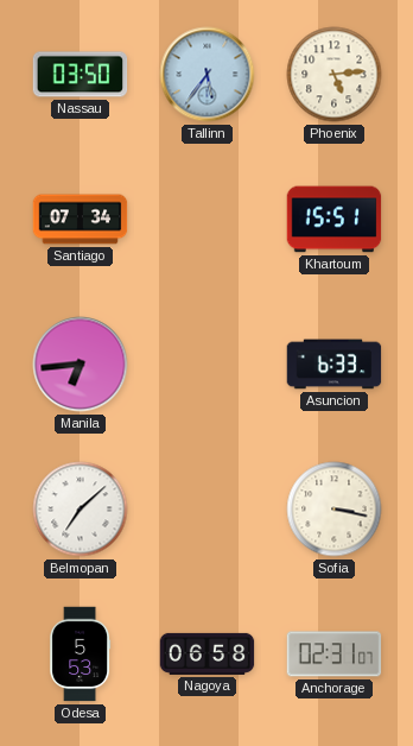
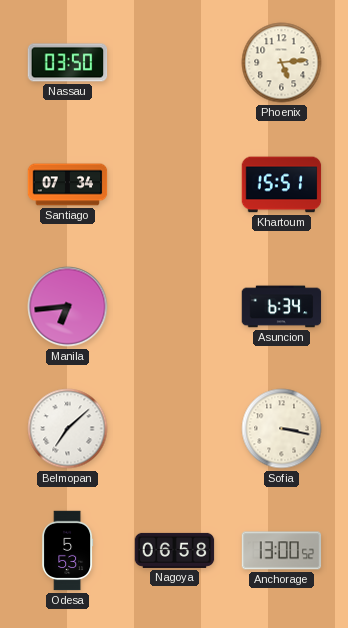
Tallinn: 5:36 -> none
Asuncion: 6:33 -> 6:34
Anchorage: 02:31 -> 13:00
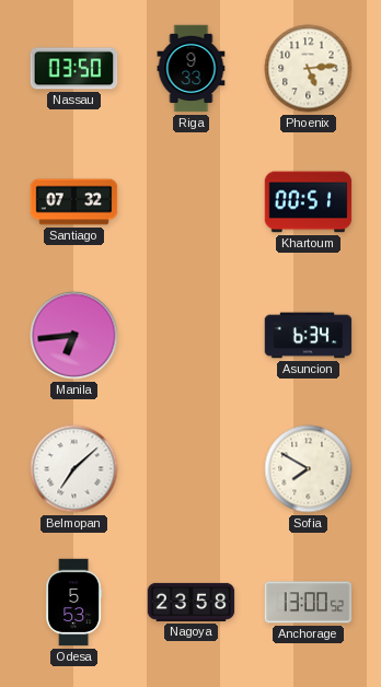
Riga: none -> 9:33
Santiago: 07:34 -> 07:32
Khartoum: 15:51 -> 00:51
Sofia: 3:17 -> 7:50
Nagoya: 06:58 -> 23:58
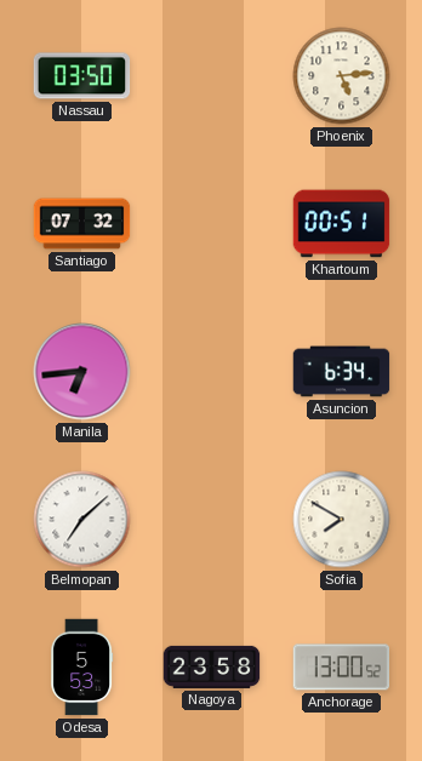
Riga: 9:33 -> none
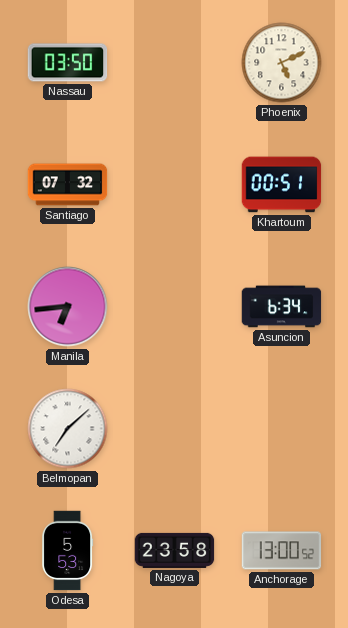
Phoenix: 5:14 -> 5:11
Sofia: 7:50 -> none
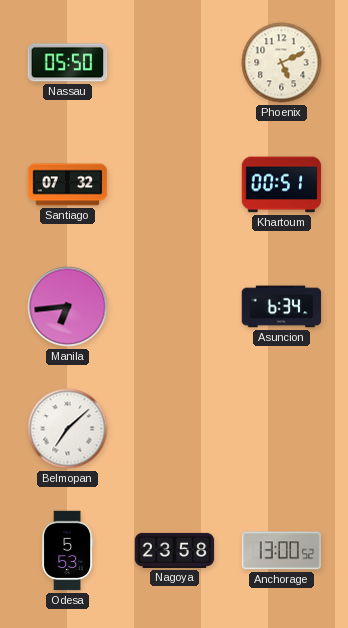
Nassau: 03:50 -> 05:50
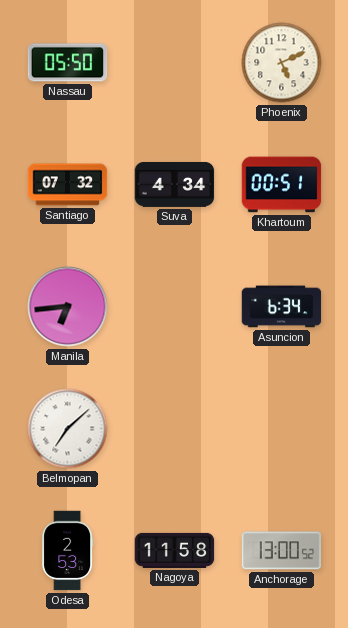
Suva: none -> 4:34
Odesa: 5:53 -> 2:53
Nagoya: 23:58 -> 11:58
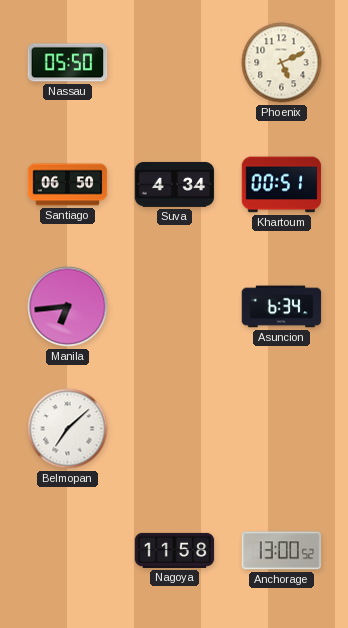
Santiago: 07:32 -> 06:50
Odesa: 2:53 -> none
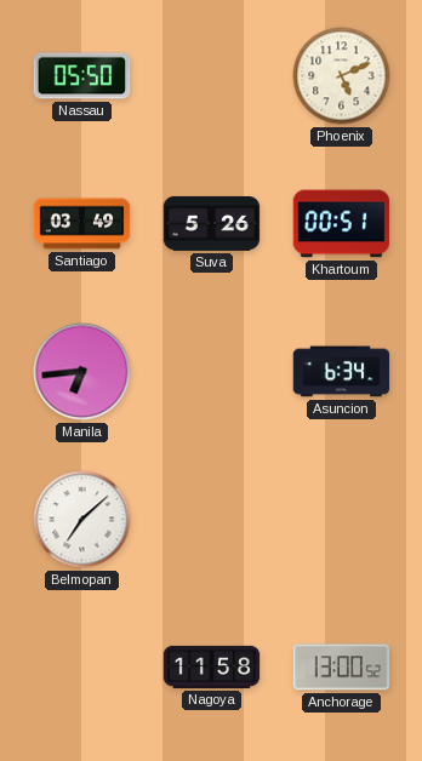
Santiago: 06:50 -> 03:49
Suva: 4:34 -> 5:26
